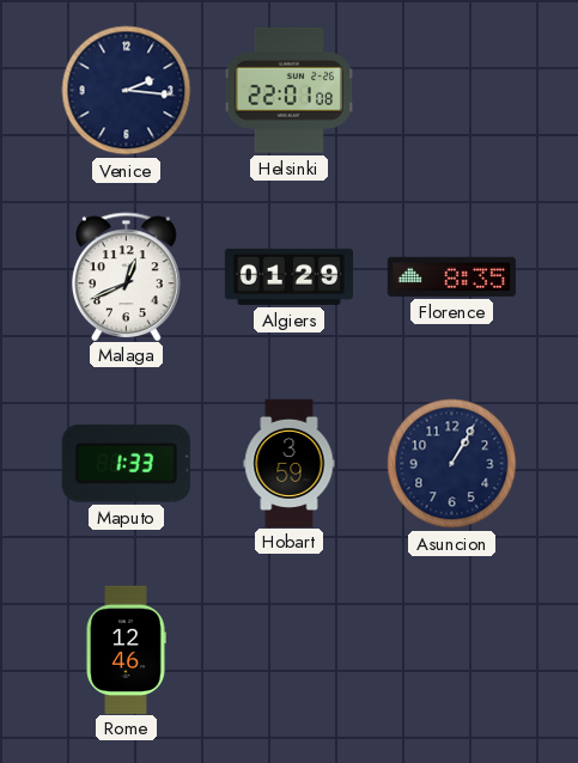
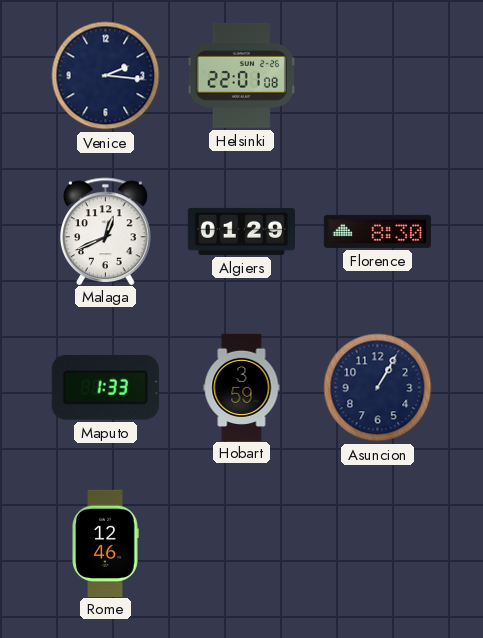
Florence: 8:35 -> 8:30
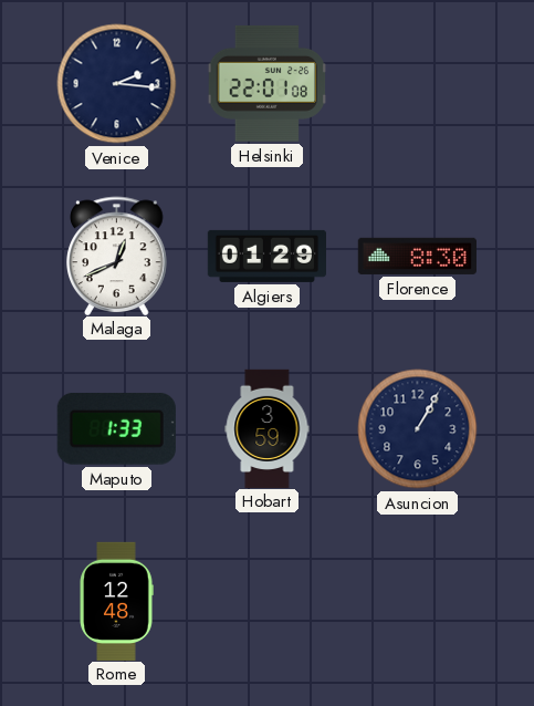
Rome: 12:46 -> 12:48
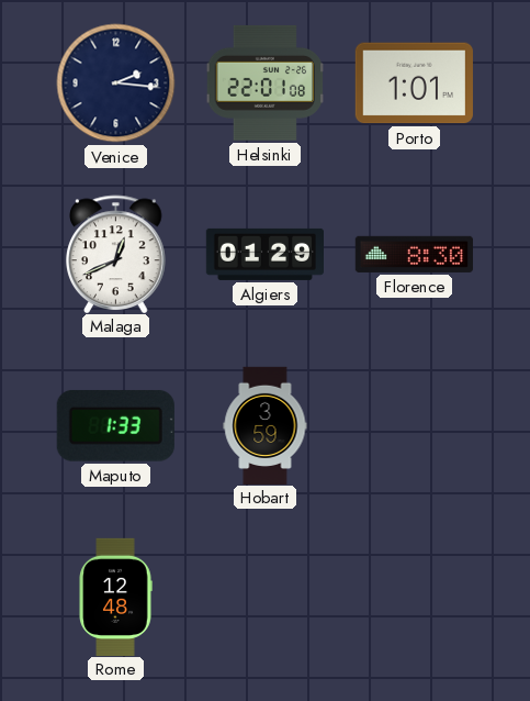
Porto: none -> 1:01
Asuncion: 1:05 -> none
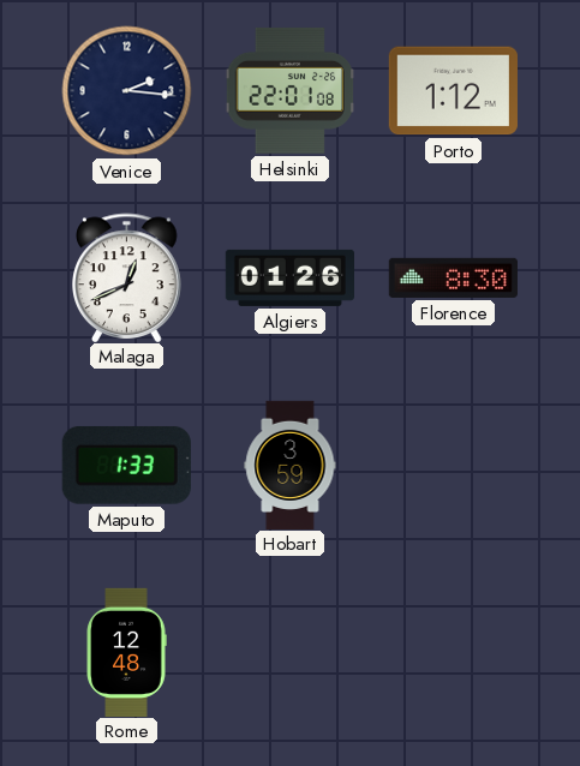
Porto: 1:01 -> 1:12
Algiers: 01:29 -> 01:26
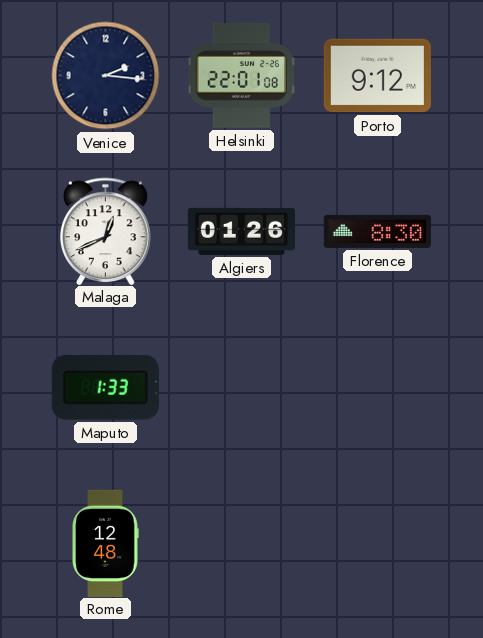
Porto: 1:12 -> 9:12
Hobart: 3:59 -> none
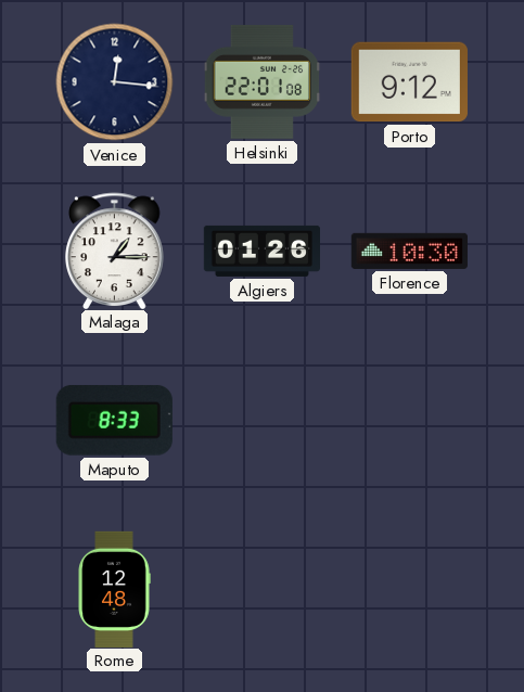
Venice: 2:16 -> 12:16
Malaga: 12:41 -> 1:15
Florence: 8:30 -> 10:30
Maputo: 1:33 -> 8:33
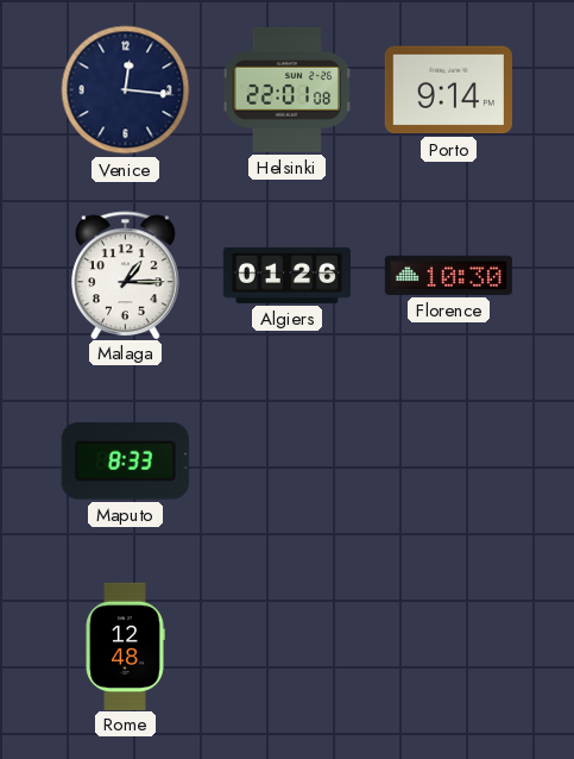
Porto: 9:12 -> 9:14
